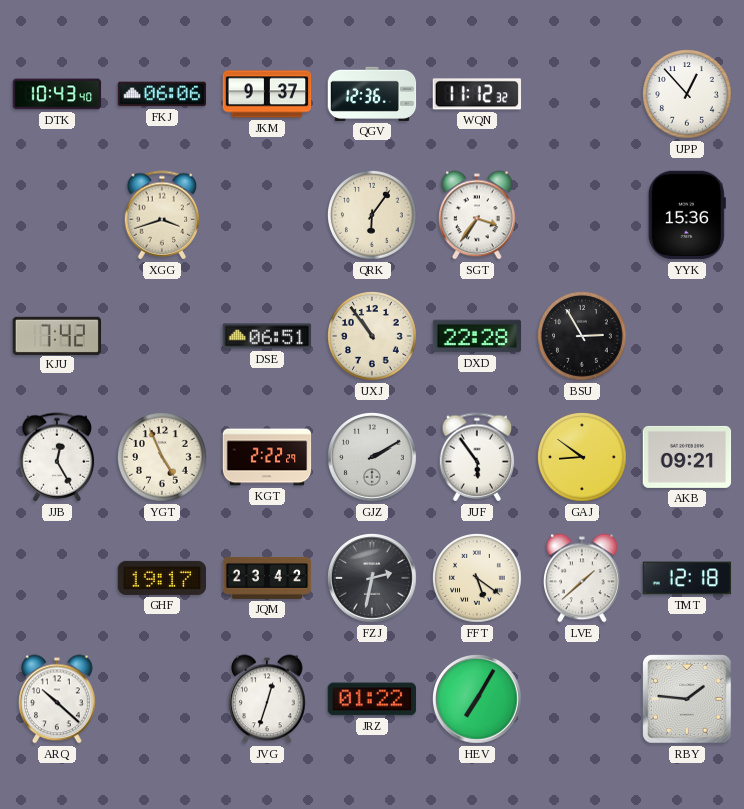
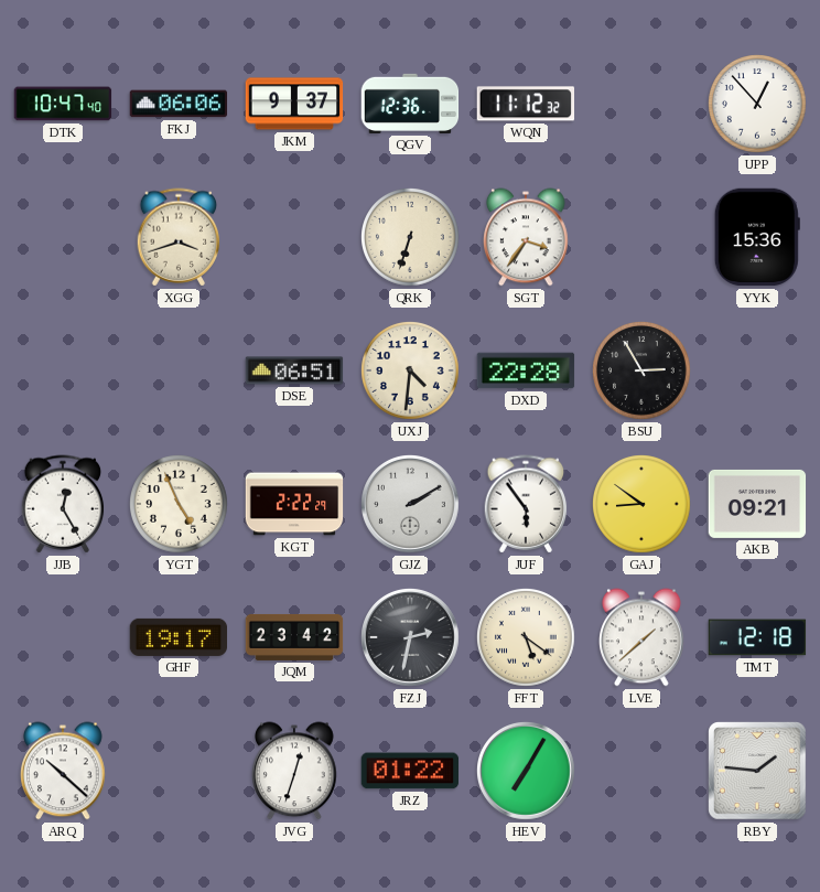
DTK: 10:43 -> 10:47
QRK: 6:06 -> 6:33
KJU: 7:42 -> none
UXJ: 10:54 -> 4:31
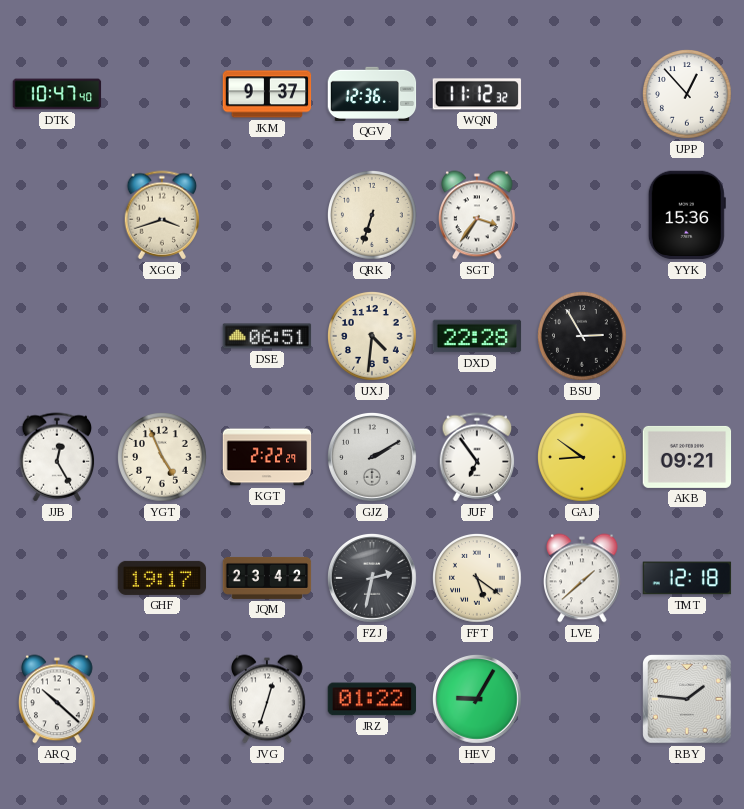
FKJ: 06:06 -> none
JUF: 5:54 -> 6:54
HEV: 7:05 -> 9:05
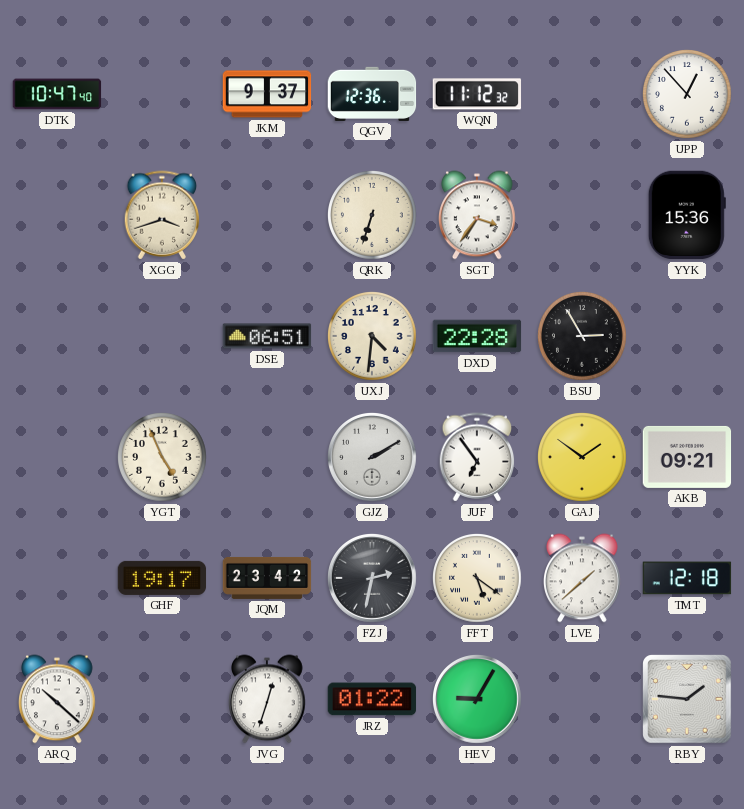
JJB: 12:25 -> none
KGT: 2:22 -> none
GAJ: 8:51 -> 1:51
